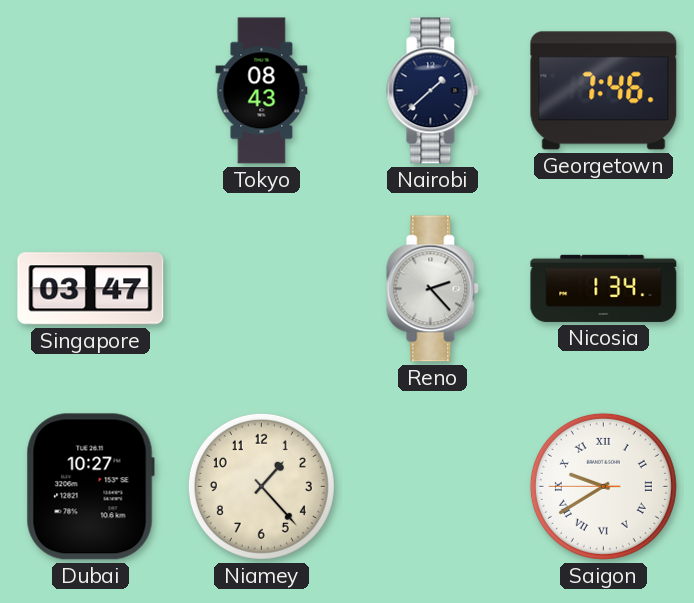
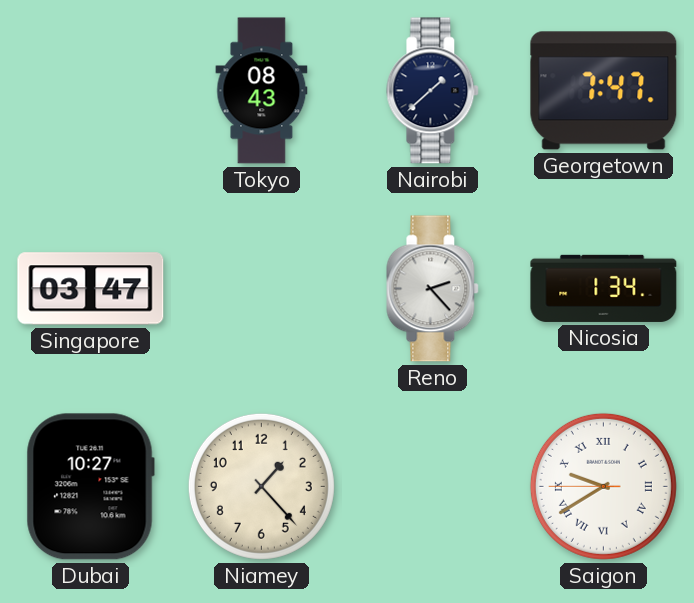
Georgetown: 7:46 -> 7:47
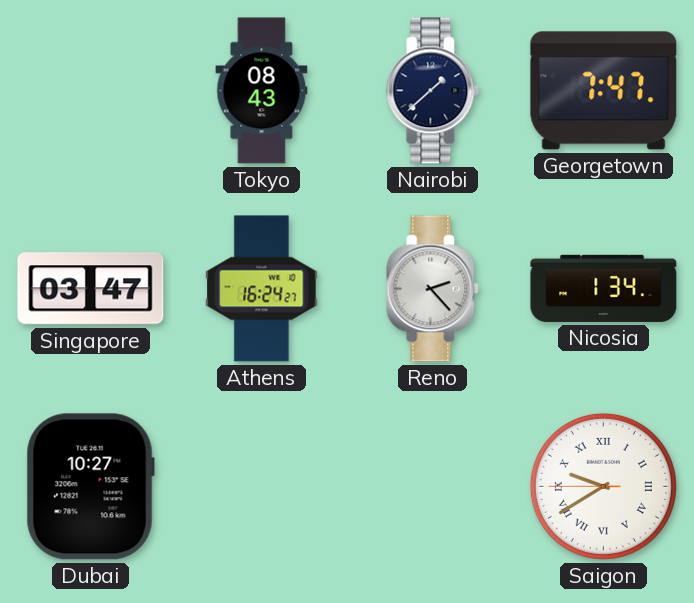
Athens: none -> 16:24
Niamey: 1:23 -> none
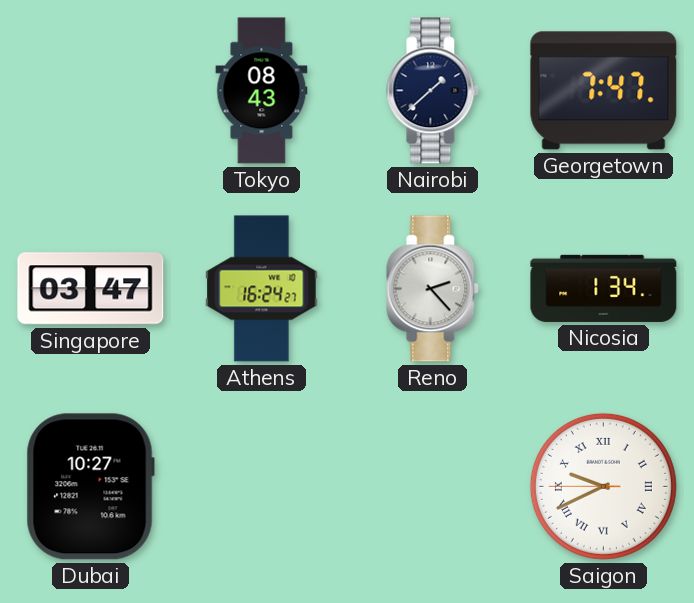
Saigon: 9:39 -> 9:40
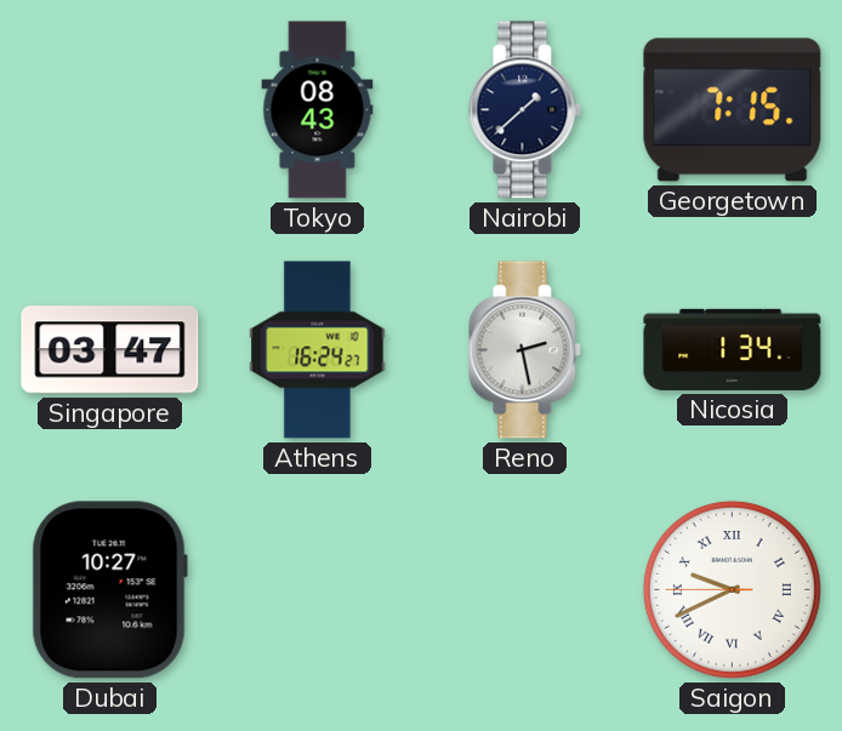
Georgetown: 7:47 -> 7:15
Reno: 2:23 -> 2:28
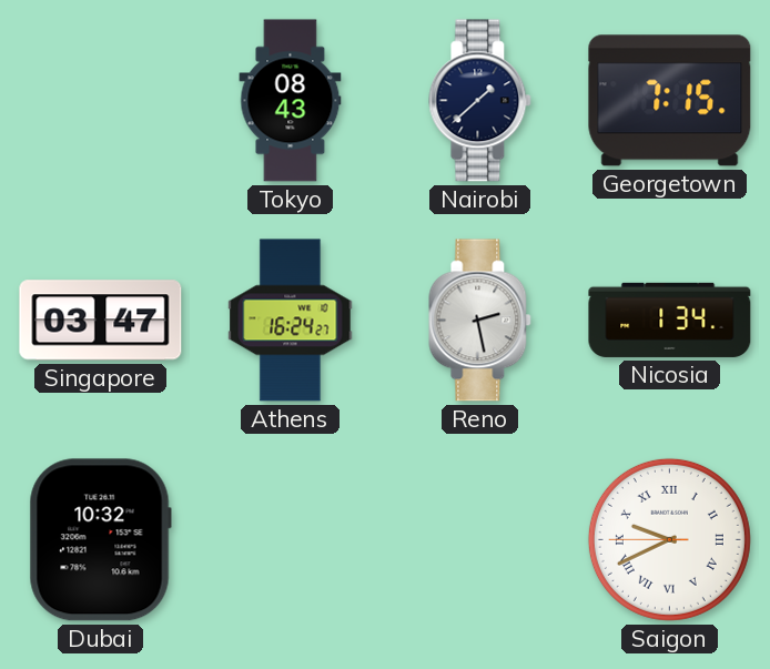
Dubai: 10:27 -> 10:32
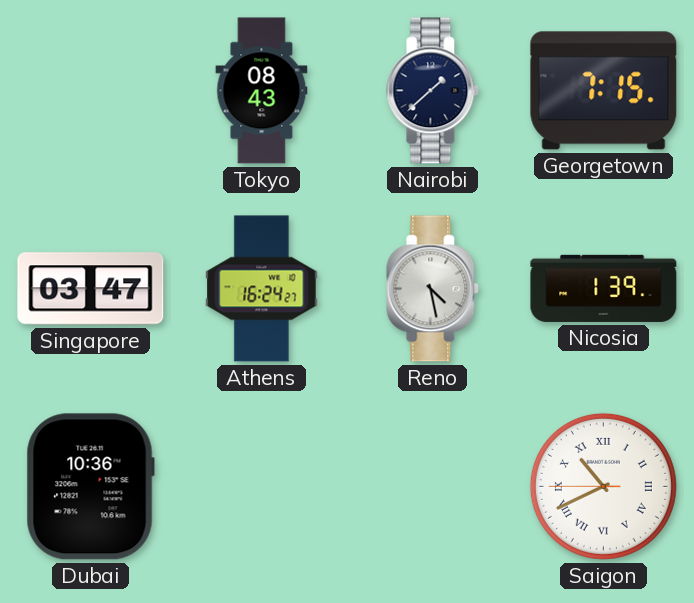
Reno: 2:28 -> 4:28
Nicosia: 1:34 -> 1:39
Dubai: 10:32 -> 10:36
Saigon: 9:40 -> 10:40
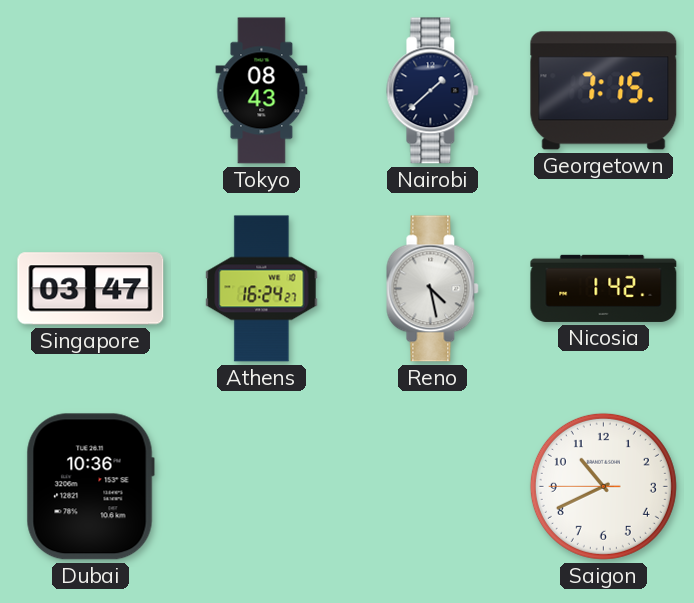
Nicosia: 1:39 -> 1:42
Saigon numerals: Roman -> Arabic
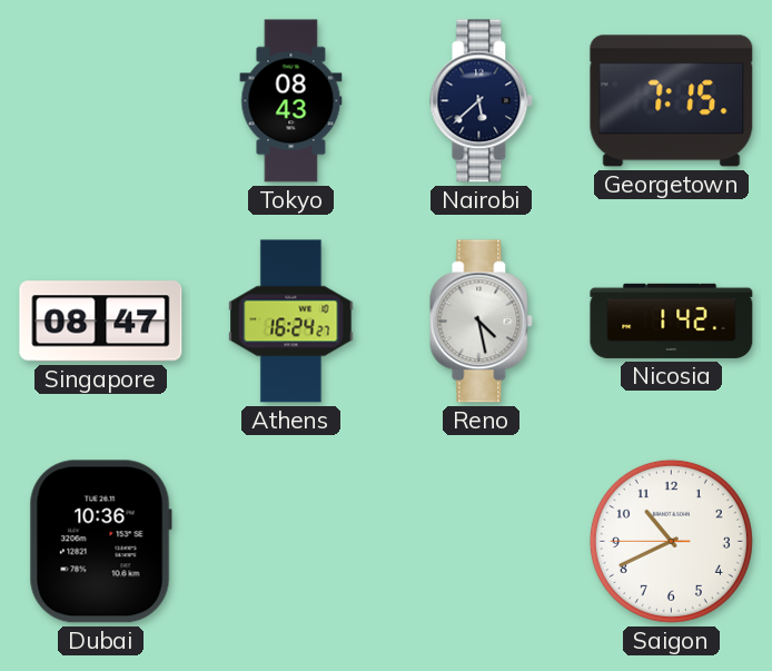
Nairobi: 1:38 -> 5:38
Singapore: 03:47 -> 08:47
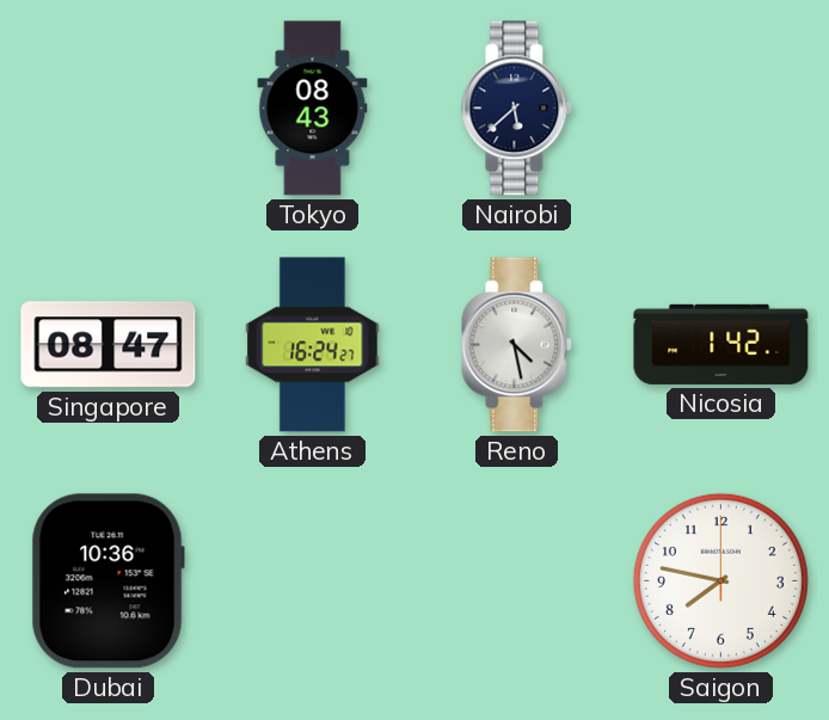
Georgetown: 7:15 -> none
Saigon: 10:40 -> 7:47
